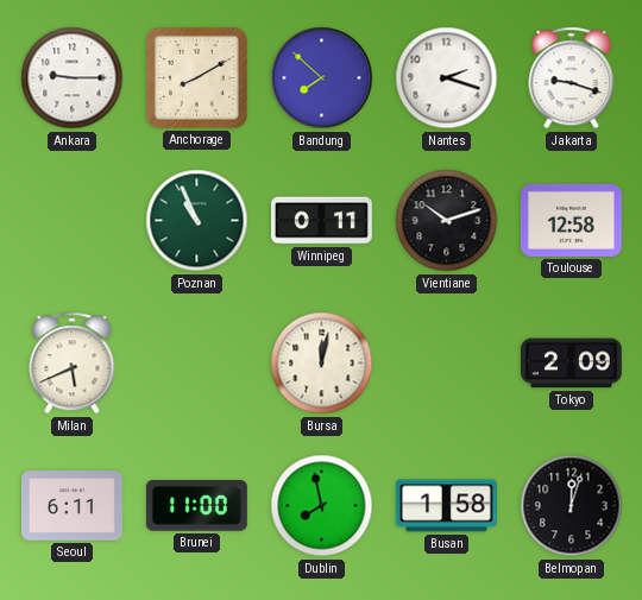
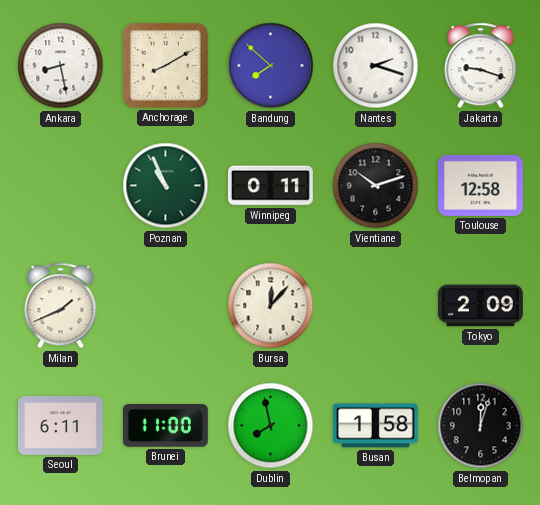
Ankara: 9:15 -> 8:28
Milan: 5:41 -> 1:41
Bursa: 12:02 -> 12:07
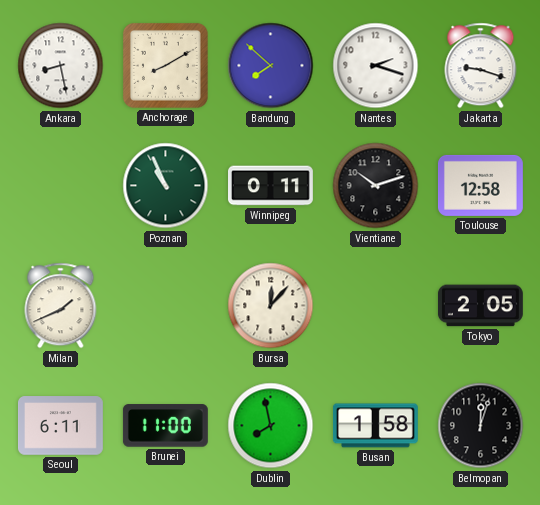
Tokyo: 2:09 -> 2:05
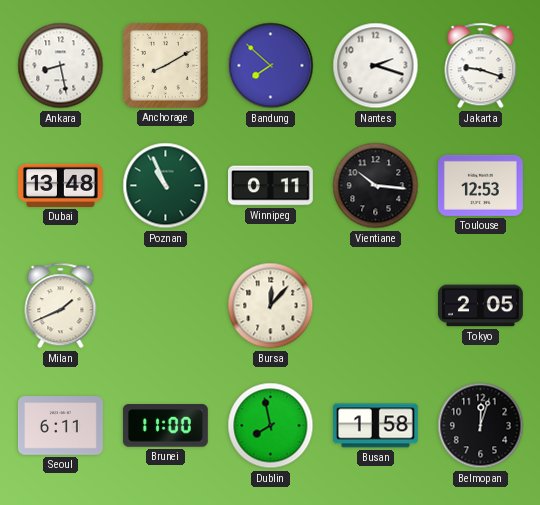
Dubai: none -> 13:48
Vientiane: 10:12 -> 10:16
Toulouse: 12:58 -> 12:53
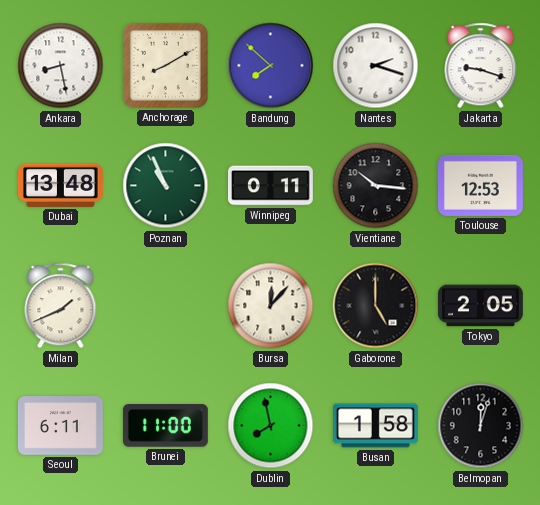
Gaborone: none -> 5:00
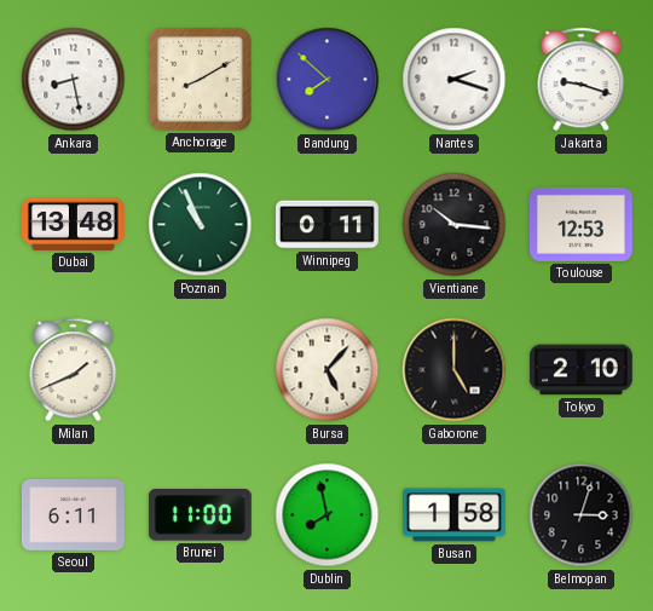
Bursa: 12:07 -> 5:07
Tokyo: 2:05 -> 2:10
Belmopan: 12:03 -> 3:03
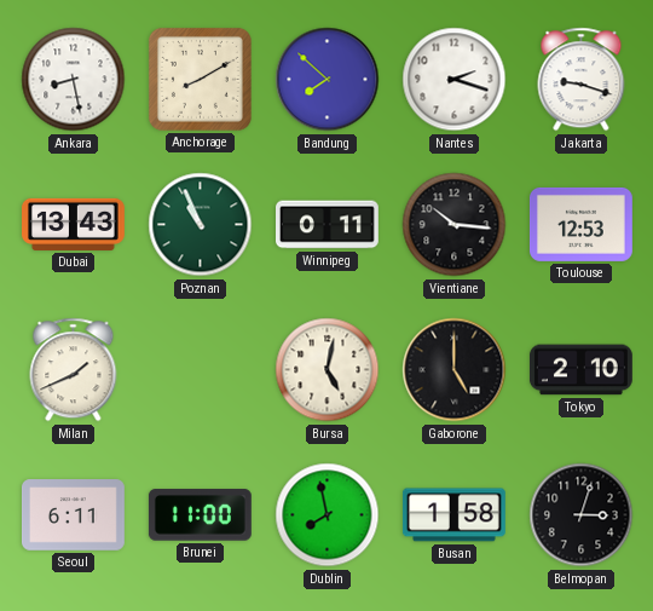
Dubai: 13:48 -> 13:43
Bursa: 5:07 -> 5:02
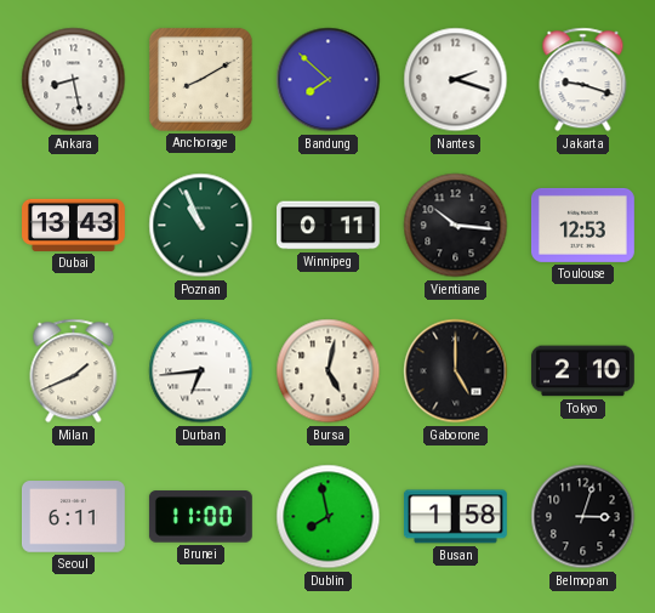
Durban: none -> 6:44
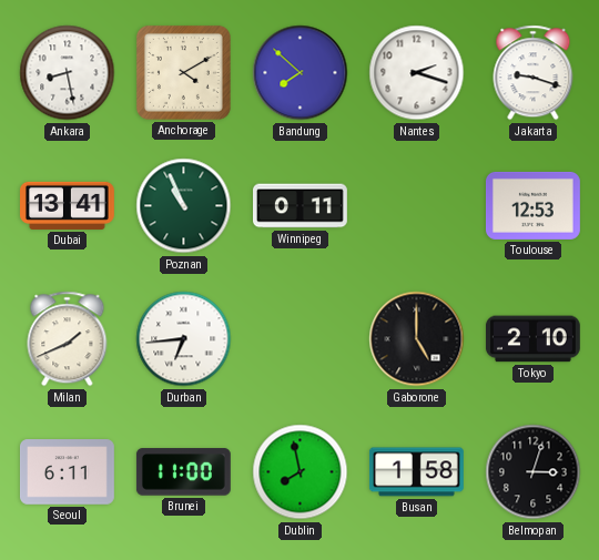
Anchorage: 8:10 -> 4:10
Dubai: 13:43 -> 13:41
Vientiane: 10:16 -> none
Bursa: 5:02 -> none
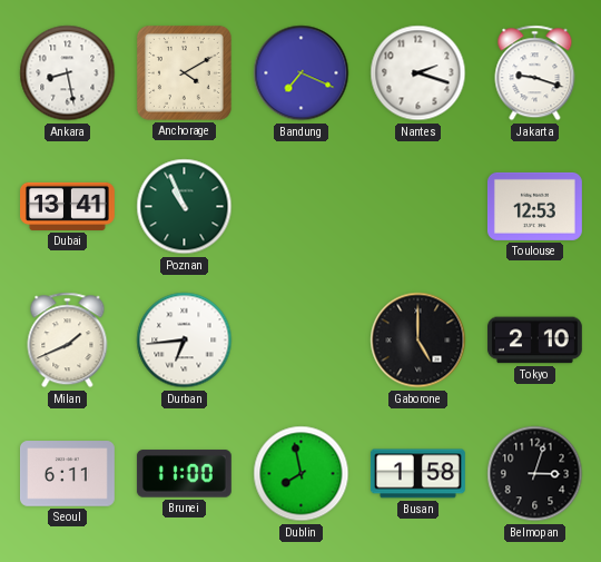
Bandung: 7:52 -> 7:19
Winnipeg: 0:11 -> none
